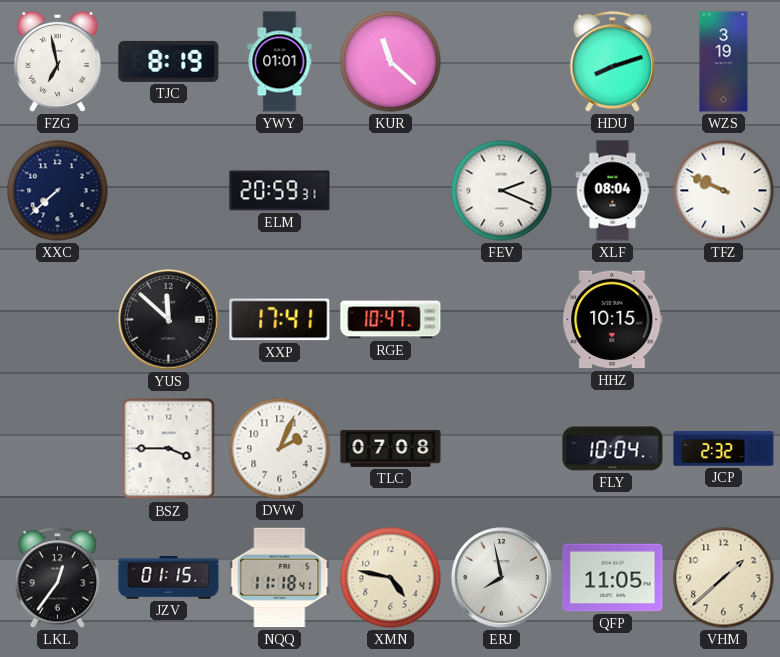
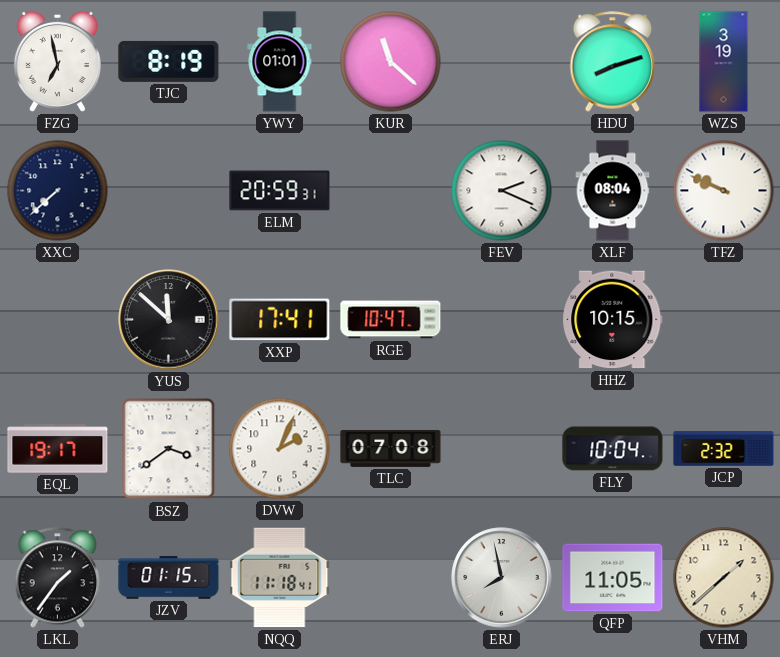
EQL: none -> 19:17
BSZ: 3:45 -> 3:39
LKL: 12:36 -> 1:36
XMN: 4:47 -> none
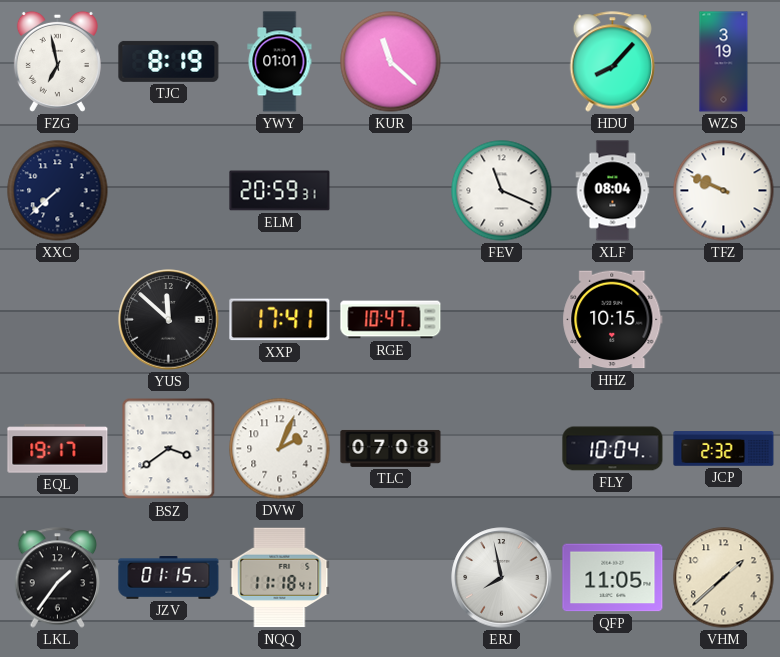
HDU: 8:12 -> 8:07
FEV: 2:19 -> 11:19
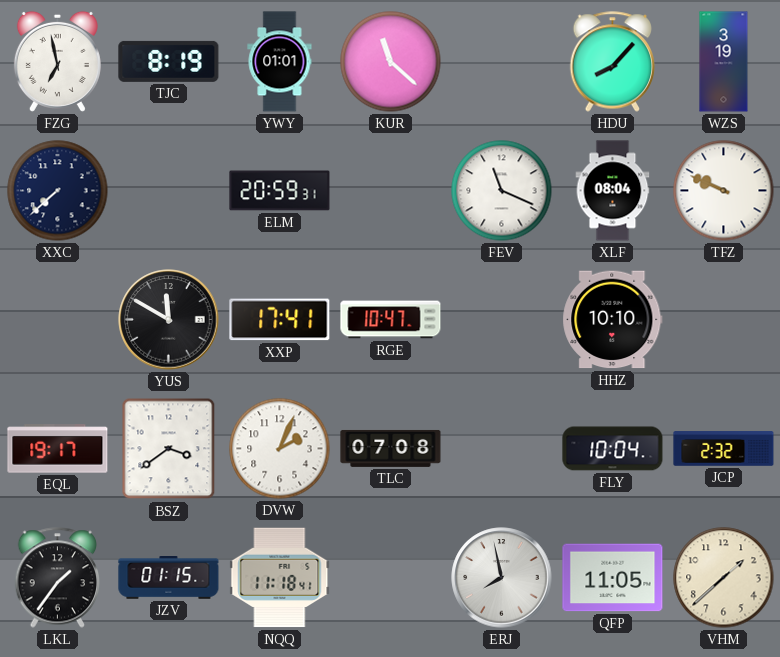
YUS: 11:52 -> 11:50
HHZ: 10:15 -> 10:10
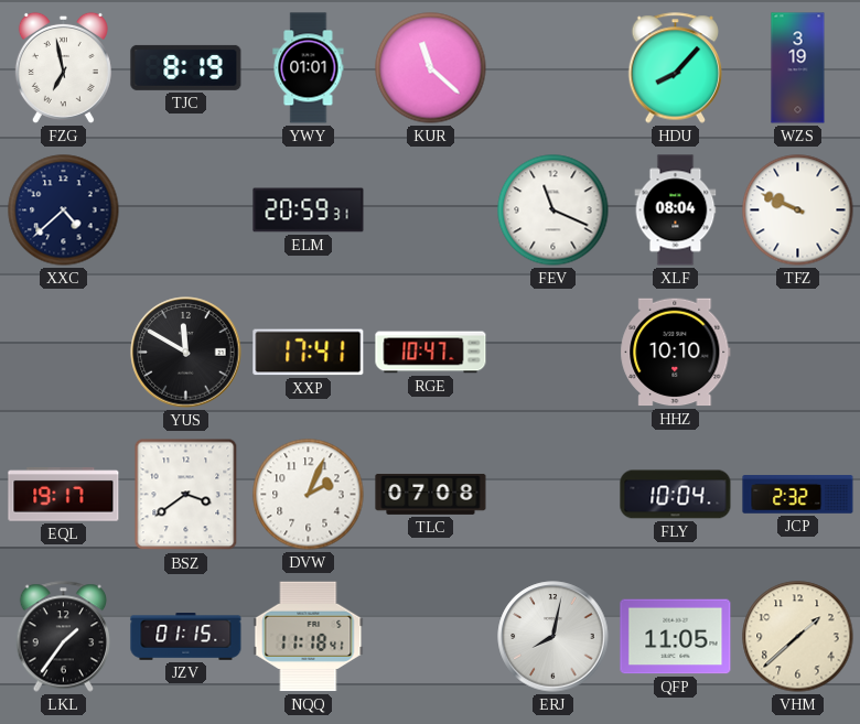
XXC: 7:38 -> 4:38
ERJ: 7:58 -> 8:02
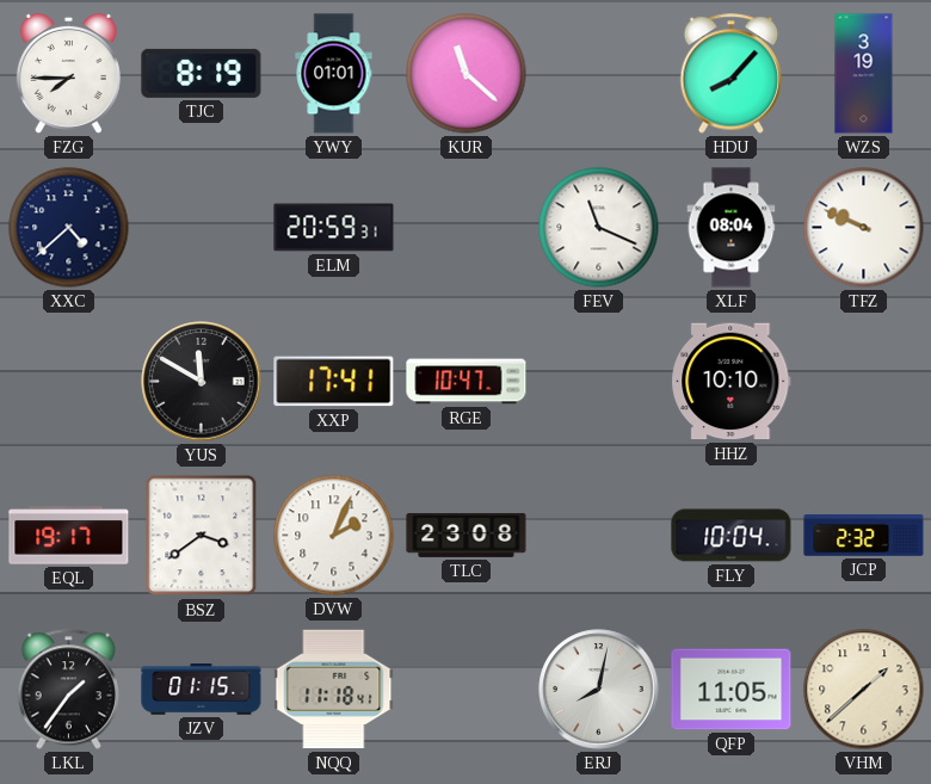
FZG: 6:58 -> 7:45
TLC: 07:08 -> 23:08
